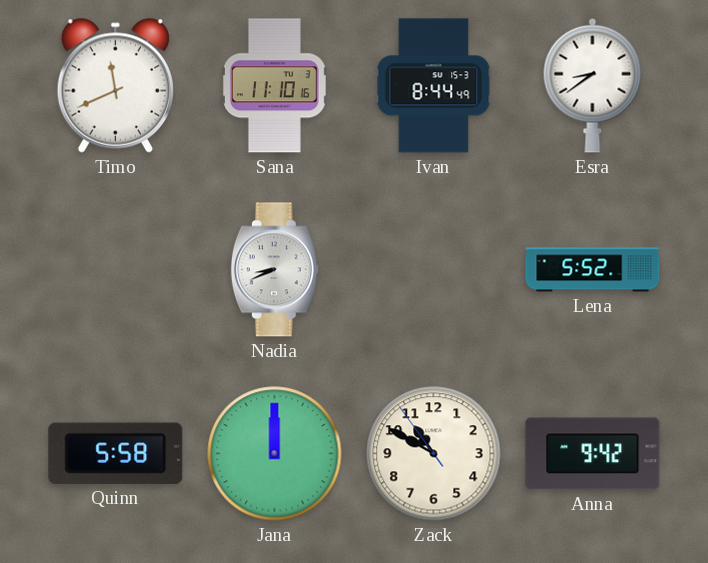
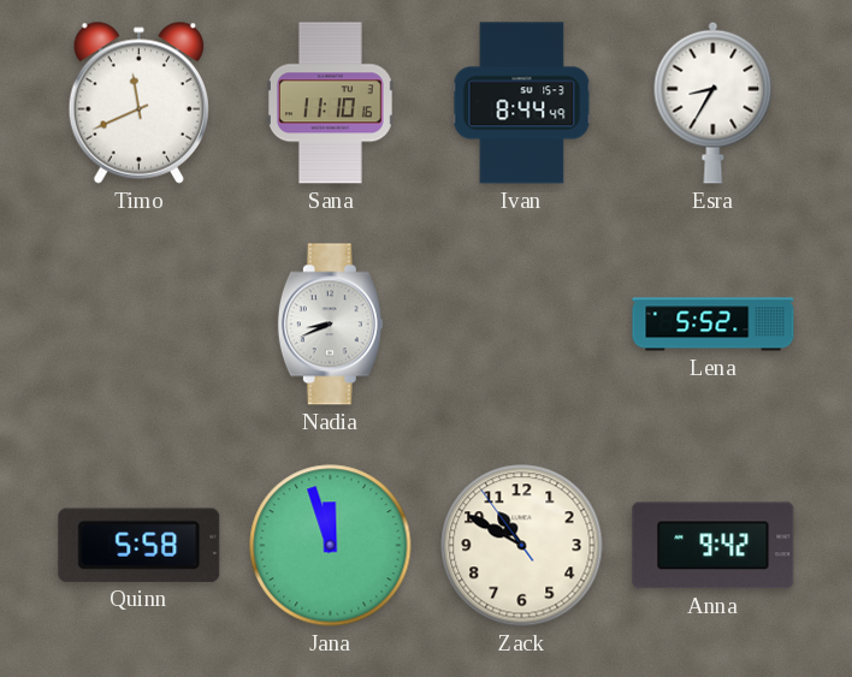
Esra: 8:39 -> 8:35
Jana: 12:00 -> 11:57
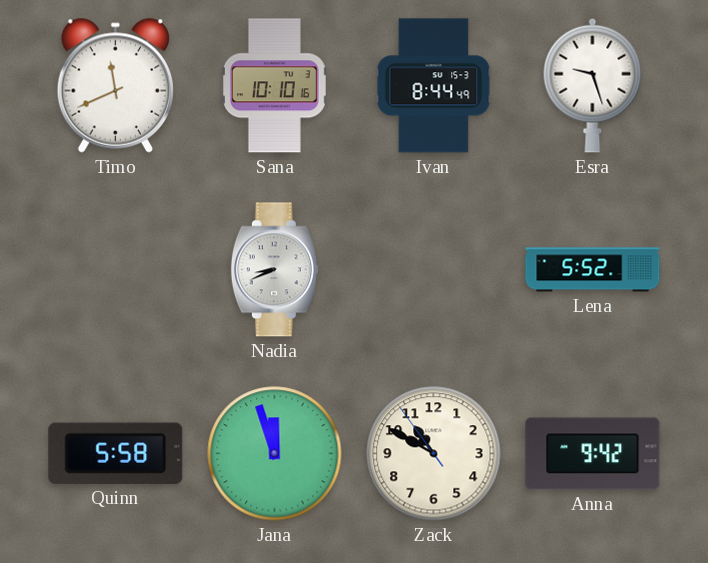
Sana: 11:10 -> 10:10
Esra: 8:35 -> 9:27
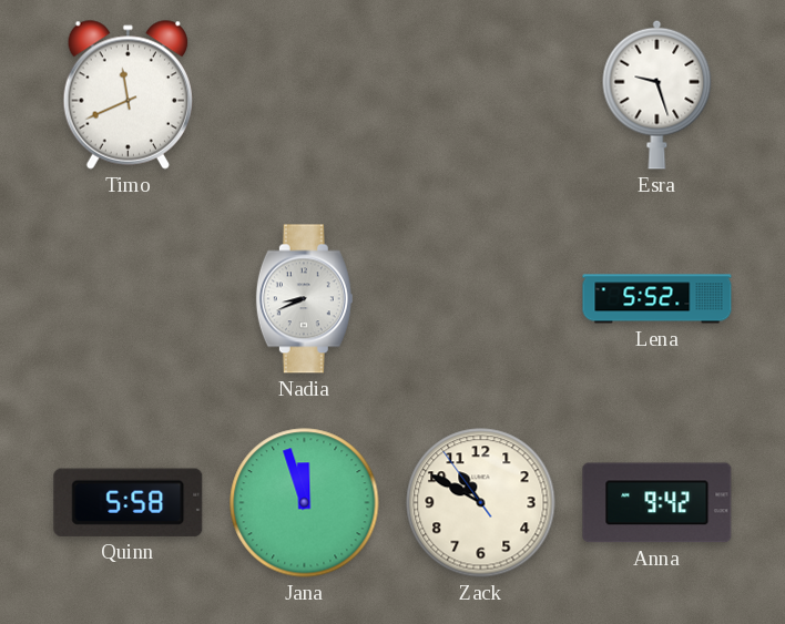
Sana: 10:10 -> none
Ivan: 8:44 -> none
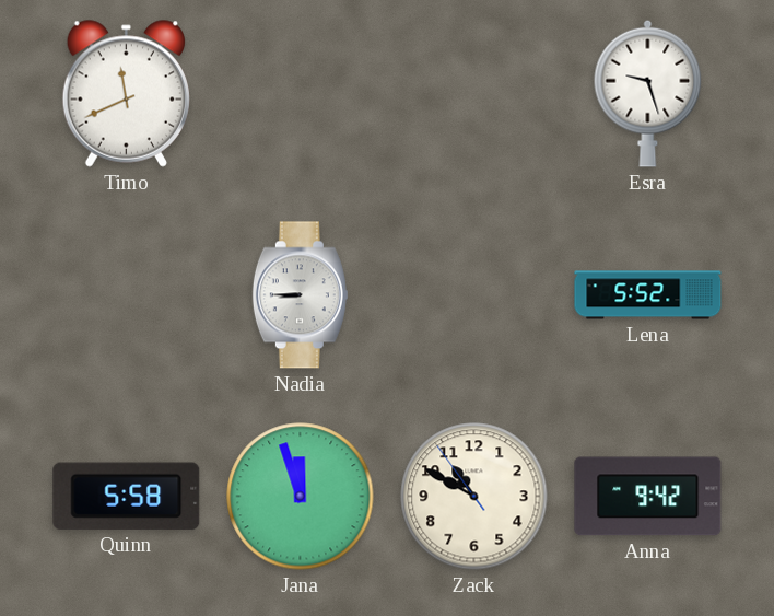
Nadia: 8:41 -> 8:45
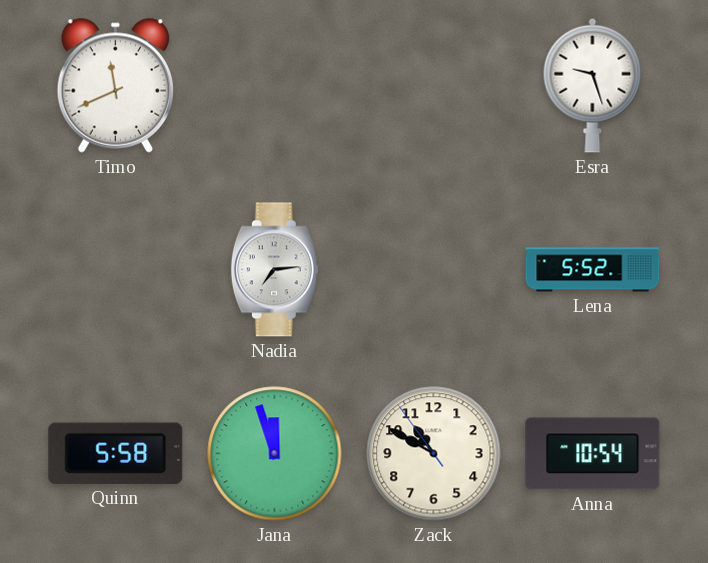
Nadia: 8:45 -> 7:14
Anna: 9:42 -> 10:54
